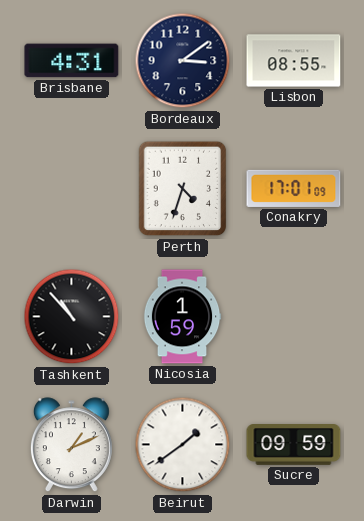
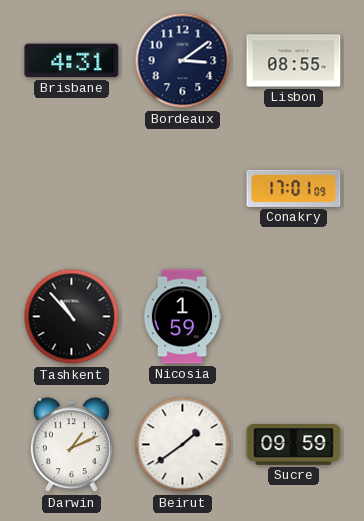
Perth: 4:33 -> none
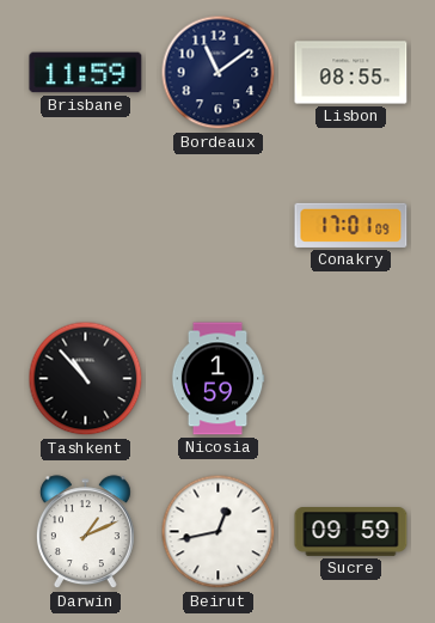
Brisbane: 4:31 -> 11:59
Bordeaux: 3:09 -> 11:09
Beirut: 1:39 -> 12:43
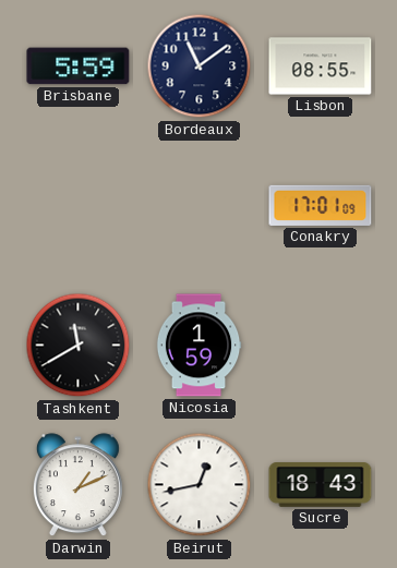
Brisbane: 11:59 -> 5:59
Tashkent: 10:53 -> 11:40
Sucre: 09:59 -> 18:43
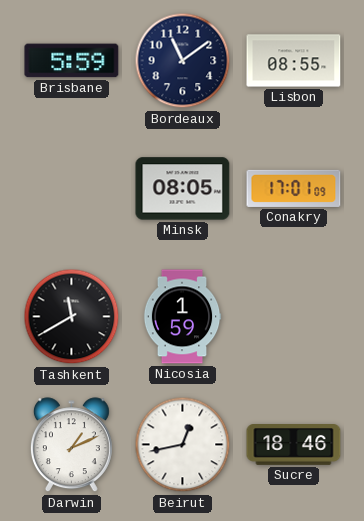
Minsk: none -> 08:05
Sucre: 18:43 -> 18:46
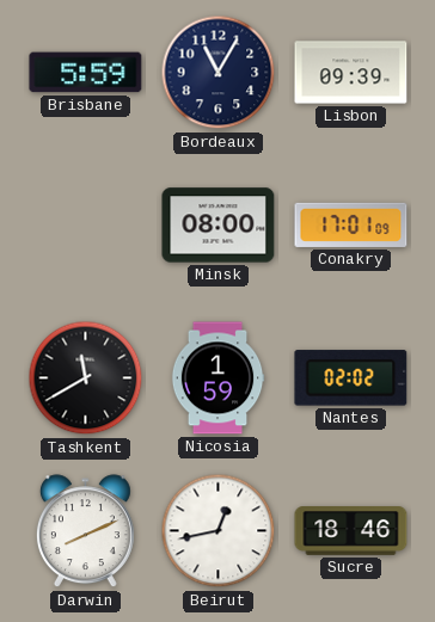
Bordeaux: 11:09 -> 11:05
Lisbon: 08:55 -> 09:39
Minsk: 08:05 -> 08:00
Nantes: none -> 02:02
Darwin: 1:11 -> 8:11
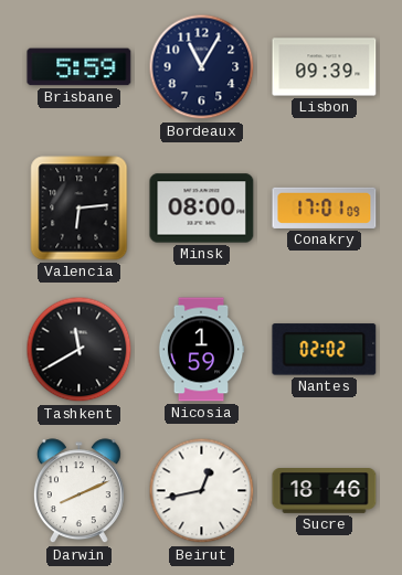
Valencia: none -> 6:14
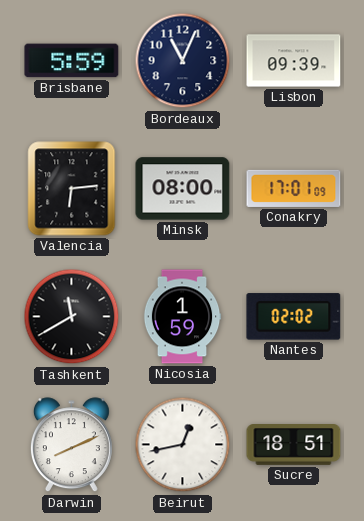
Bordeaux: 11:05 -> 11:04
Sucre: 18:46 -> 18:51
